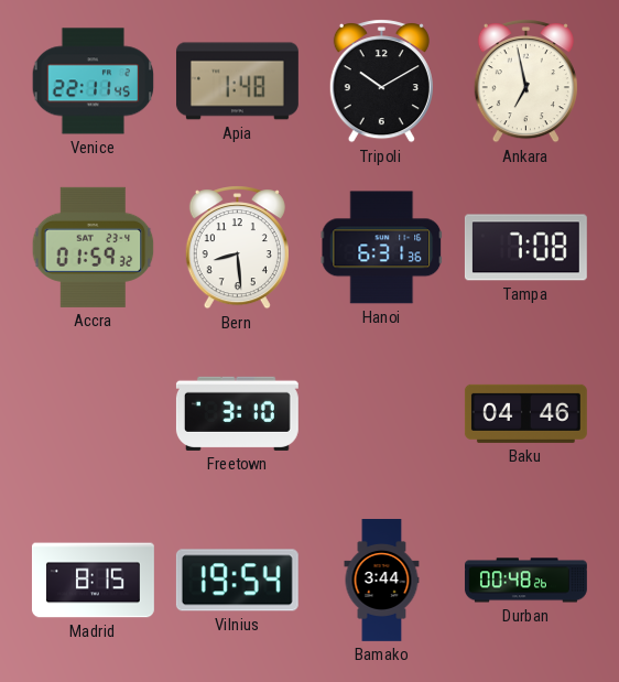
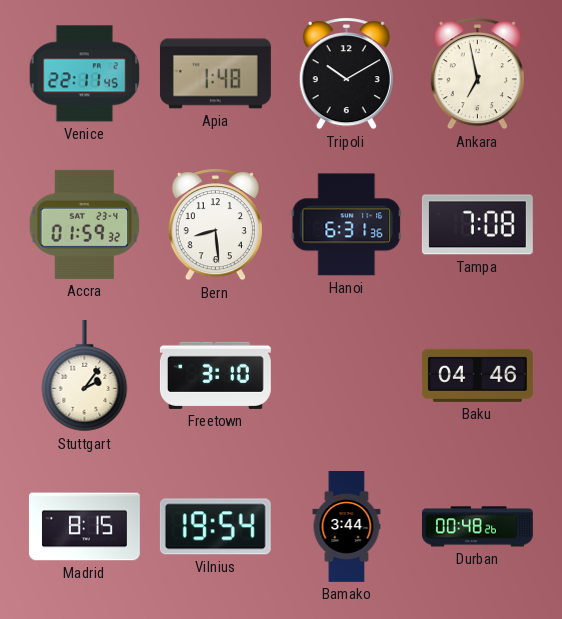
Stuttgart: none -> 2:06
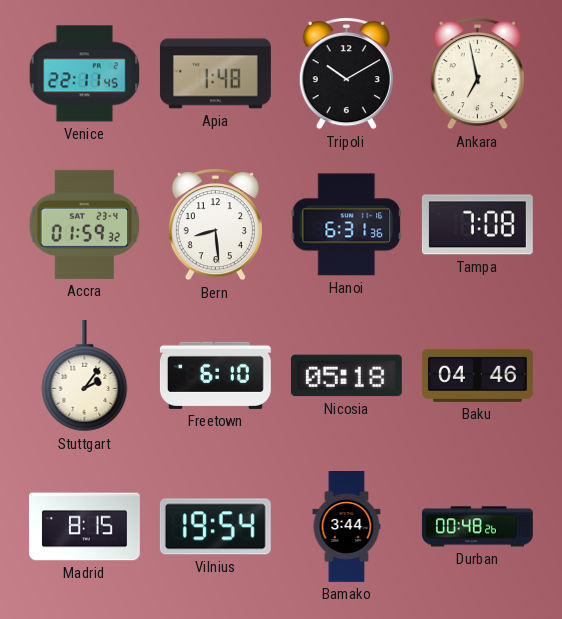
Freetown: 3:10 -> 6:10
Nicosia: none -> 05:18
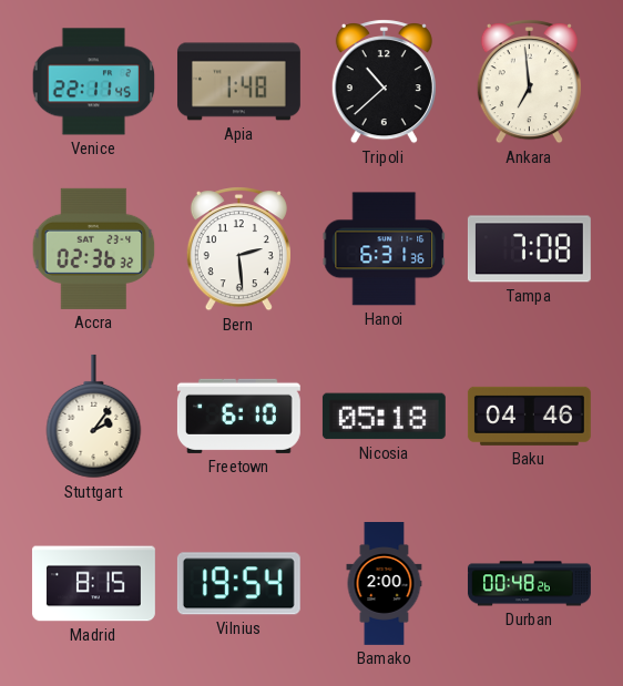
Tripoli: 10:10 -> 10:38
Ankara: 6:58 -> 6:59
Accra: 01:59 -> 02:36
Bern: 8:29 -> 2:29
Bamako: 3:44 -> 2:00
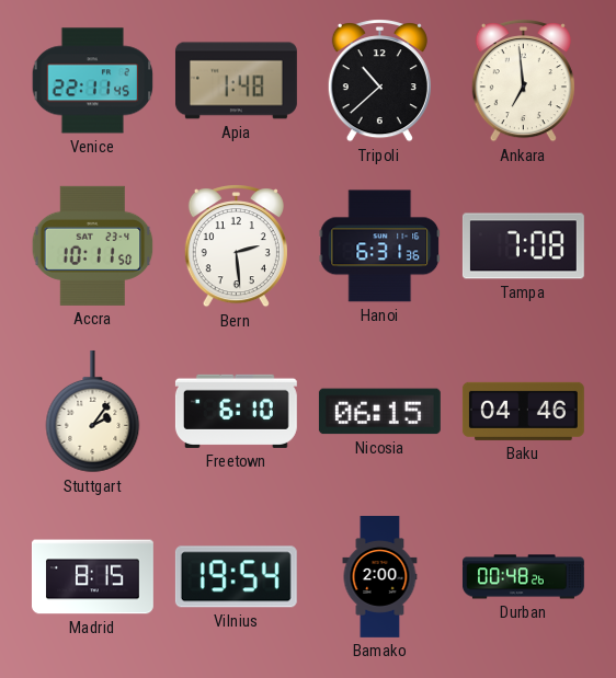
Accra: 02:36 -> 10:11
Nicosia: 05:18 -> 06:15
